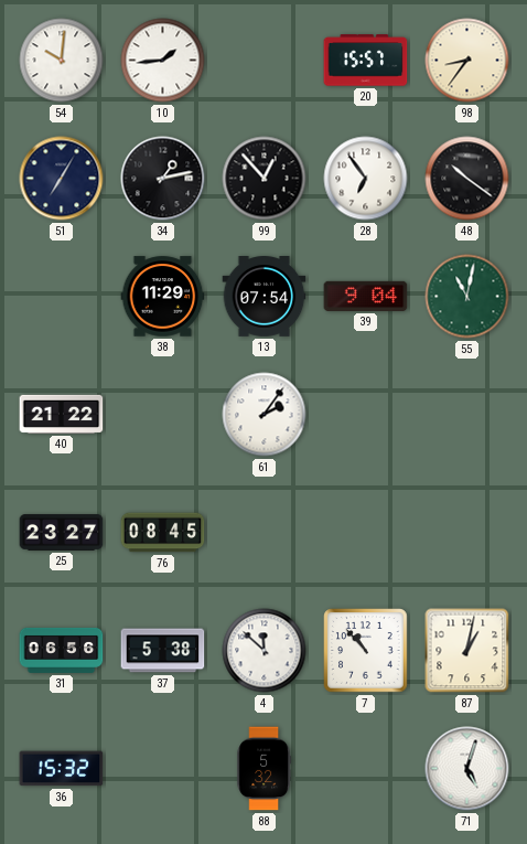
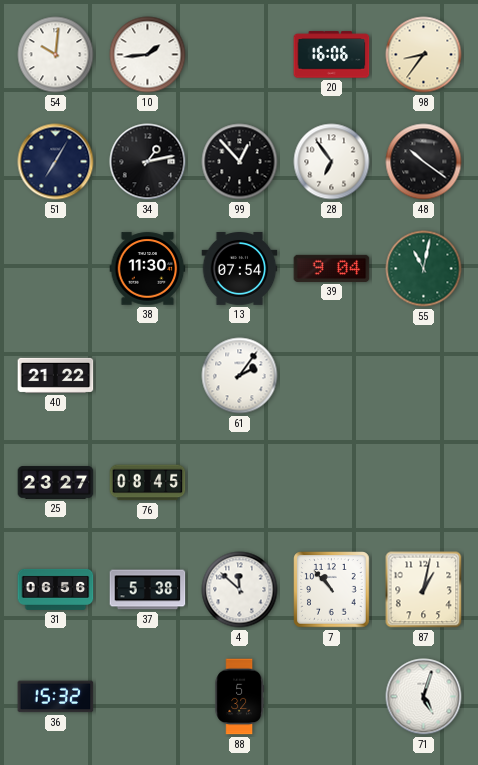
20: 15:57 -> 16:06
38: 11:29 -> 11:30
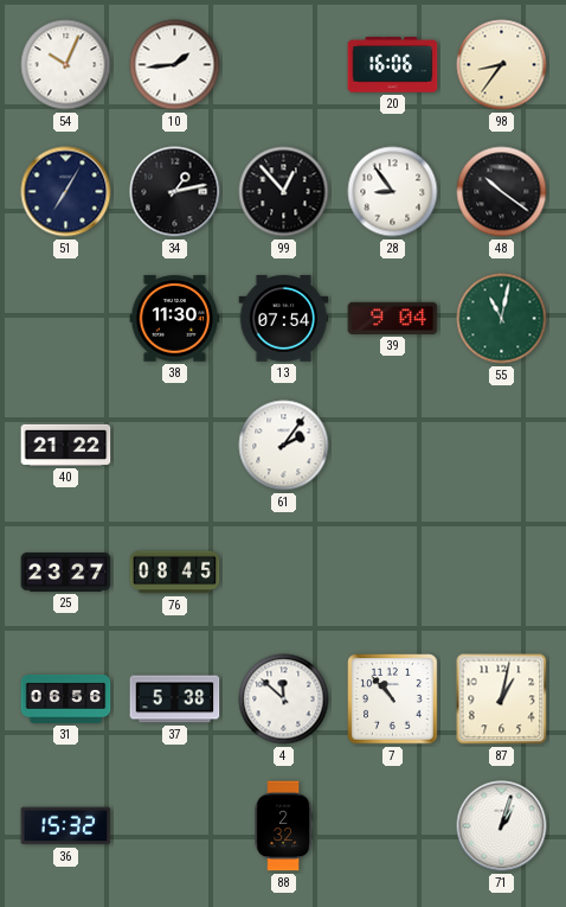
54: 10:01 -> 10:04
28: 6:54 -> 8:54
88: 5:32 -> 2:32
71: 5:03 -> 1:03
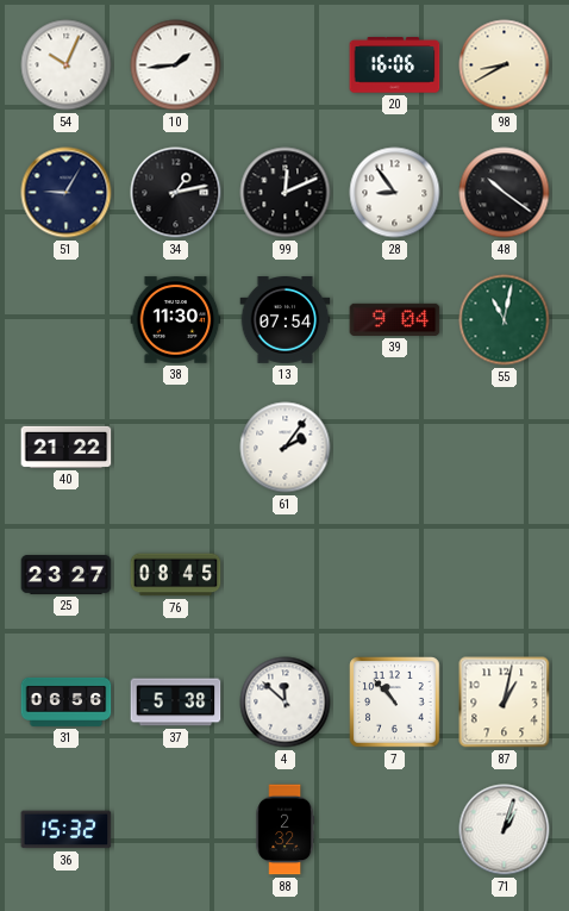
98: 8:36 -> 8:40
51: 7:05 -> 9:05
99: 12:53 -> 12:11
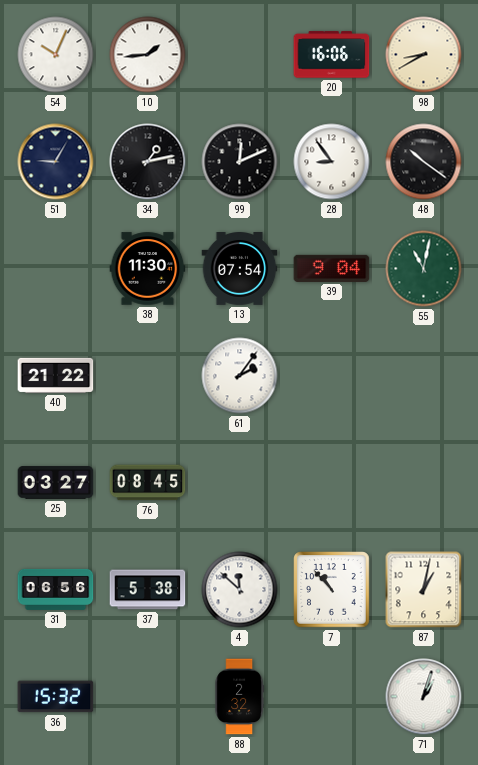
25: 23:27 -> 03:27
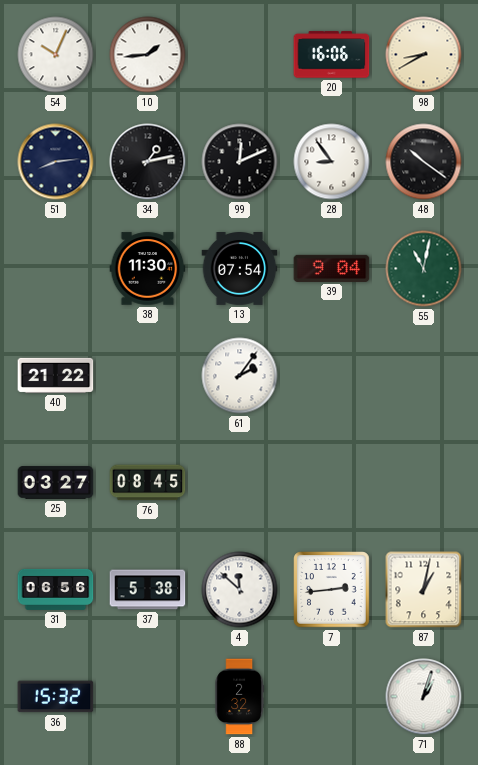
51: 9:05 -> 8:14
7: 10:53 -> 2:44
